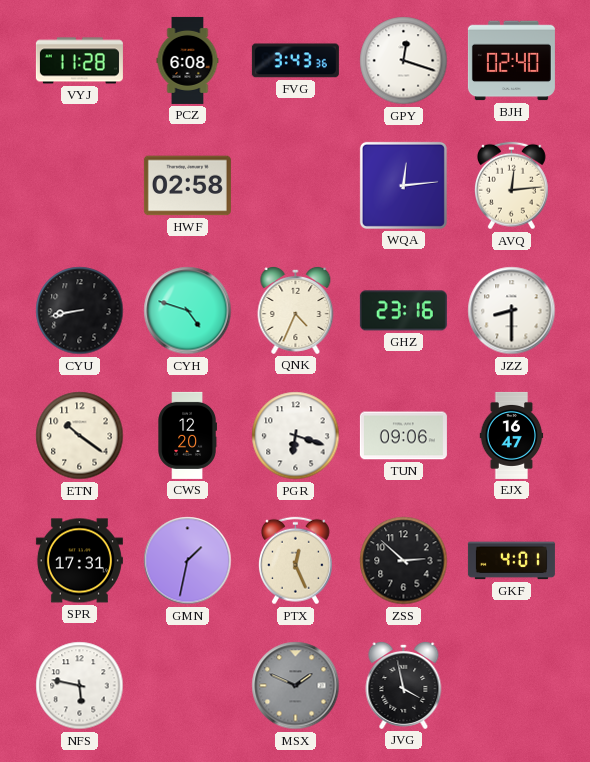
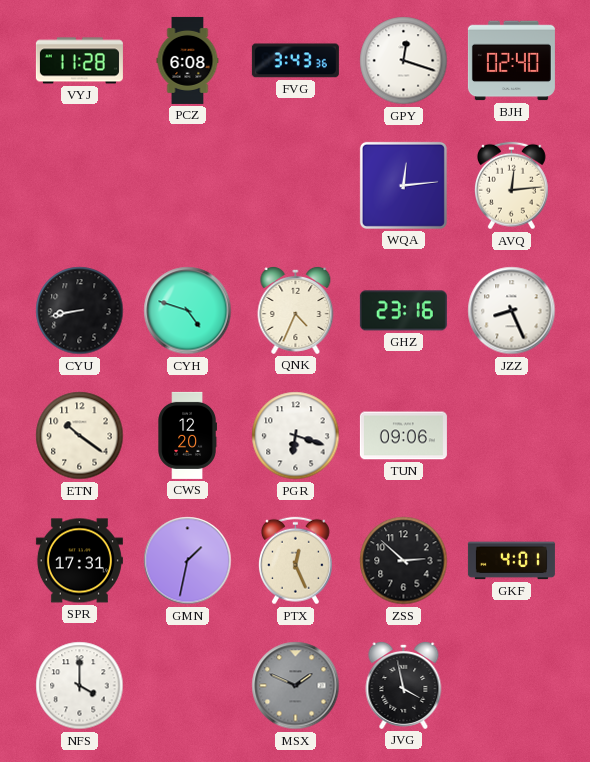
HWF: 02:58 -> none
JZZ: 8:30 -> 8:26
EJX: 16:47 -> none
NFS: 5:47 -> 4:00
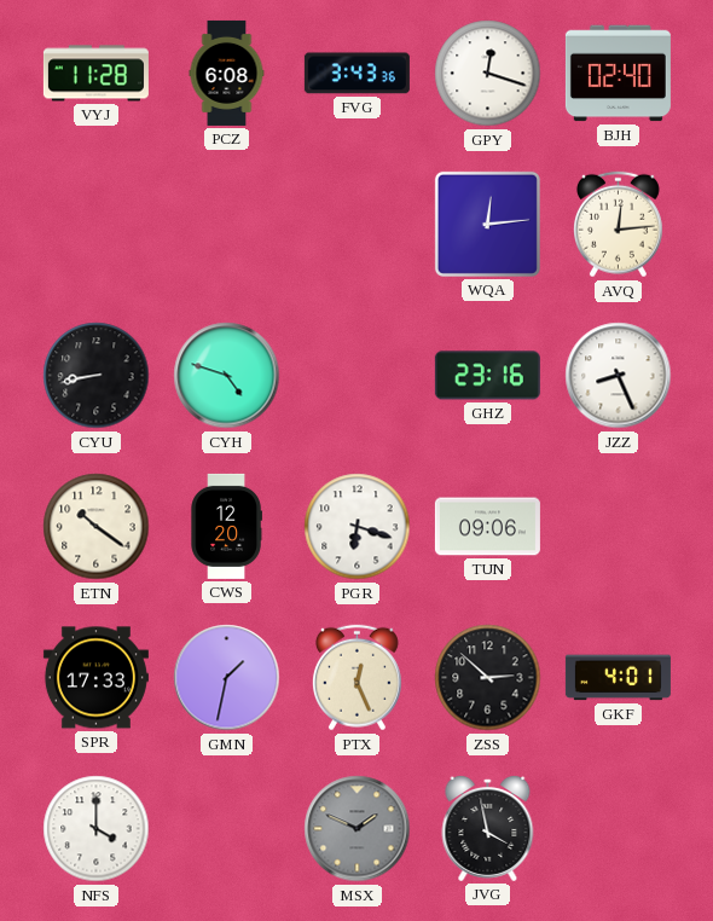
QNK: 4:34 -> none
SPR: 17:31 -> 17:33
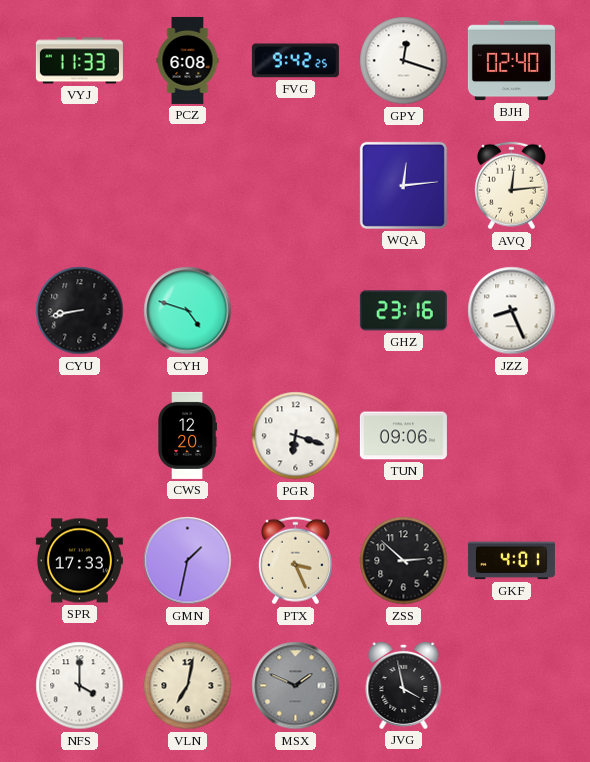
VYJ: 11:28 -> 11:33
FVG: 3:43 -> 9:42
ETN: 10:21 -> none
PTX: 12:26 -> 3:26
VLN: none -> 7:02
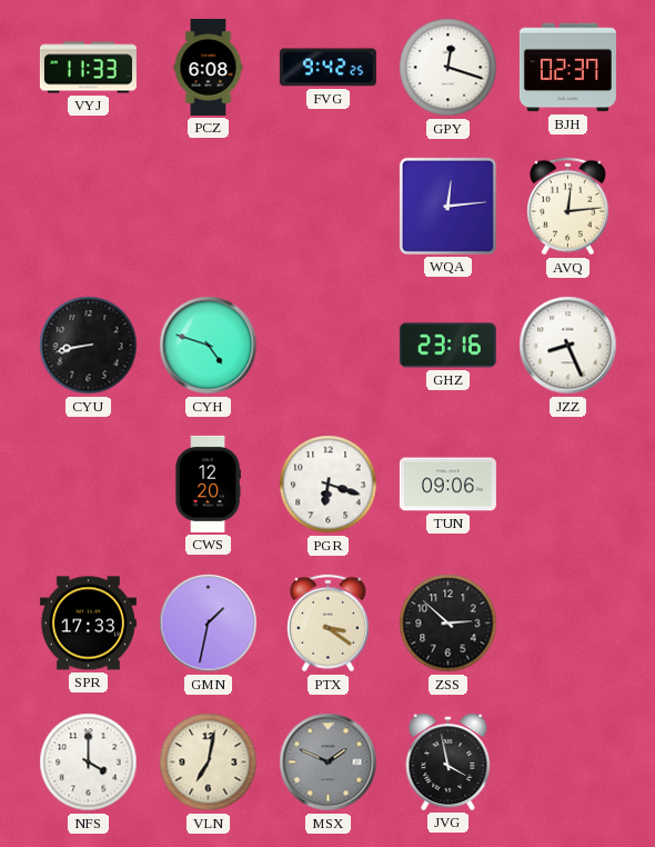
BJH: 02:40 -> 02:37
PTX: 3:26 -> 3:21
GKF: 4:01 -> none
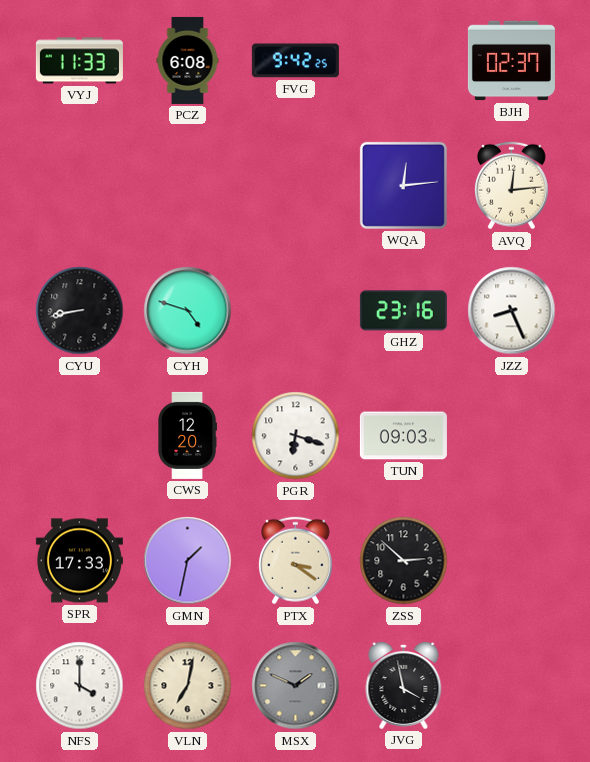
GPY: 12:18 -> none
TUN: 09:06 -> 09:03
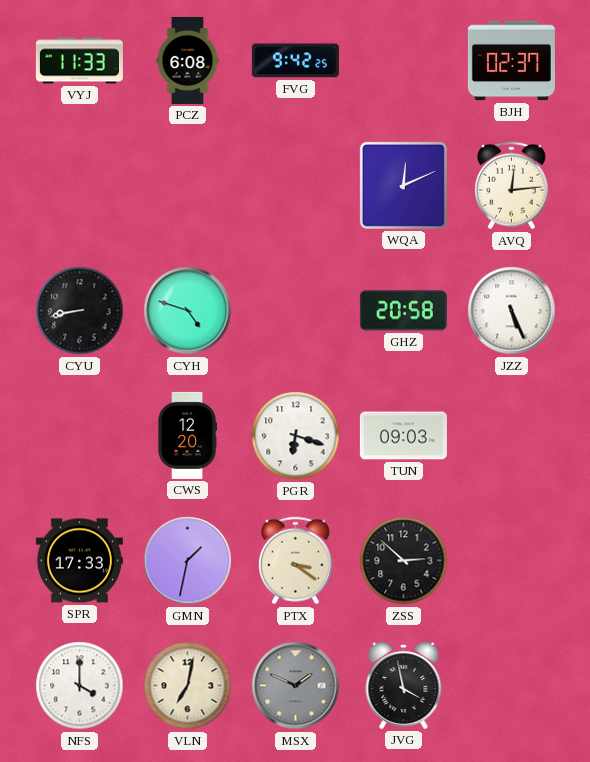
WQA: 12:14 -> 12:11
GHZ: 23:16 -> 20:58
JZZ: 8:26 -> 5:26
